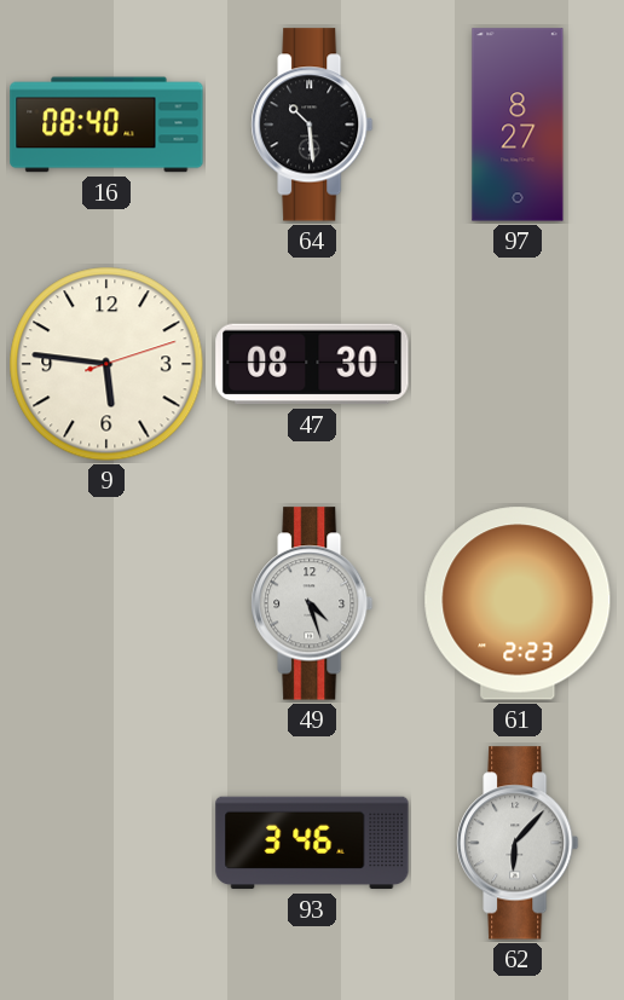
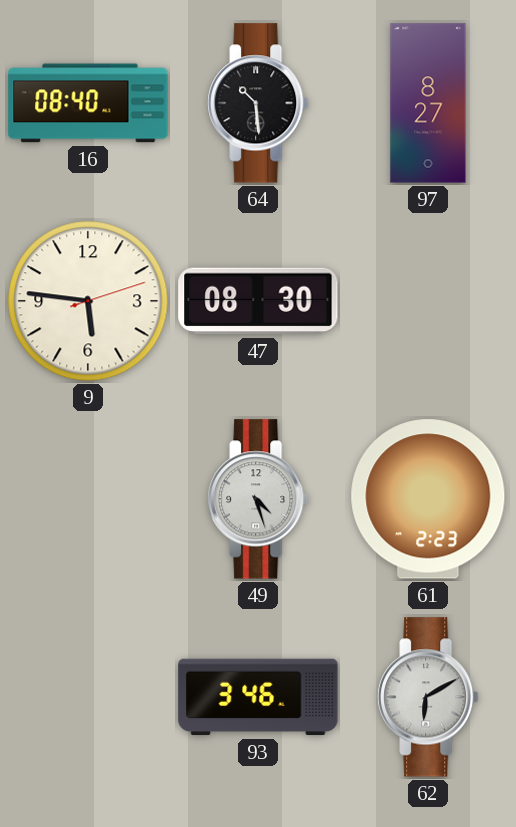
62: 6:07 -> 6:10
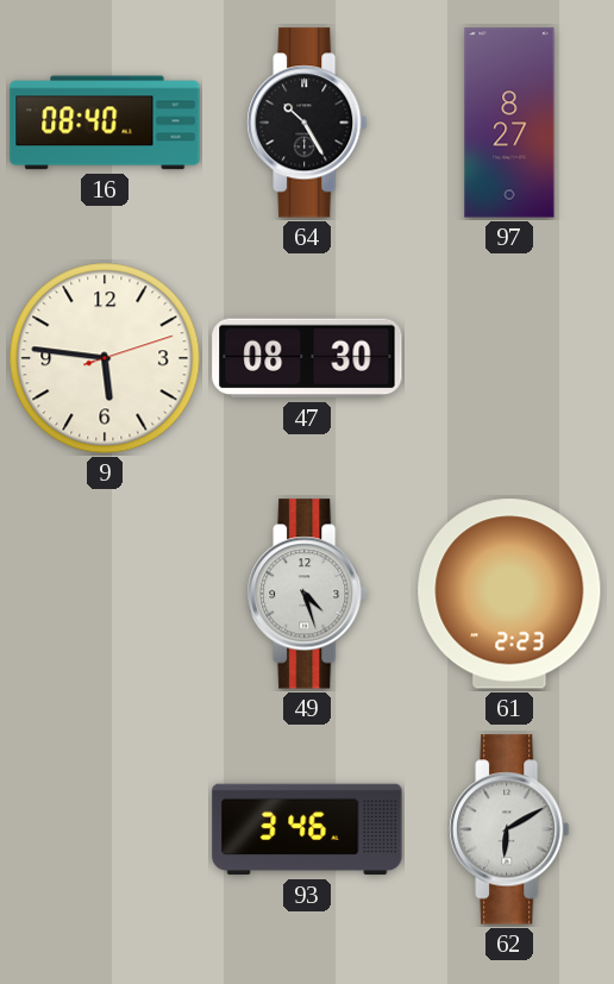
64: 10:29 -> 10:25
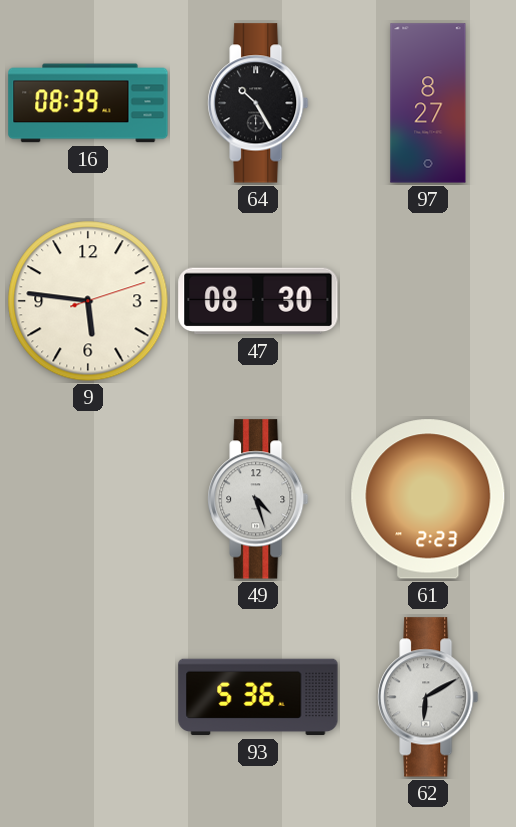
16: 08:40 -> 08:39
93: 3:46 -> 5:36
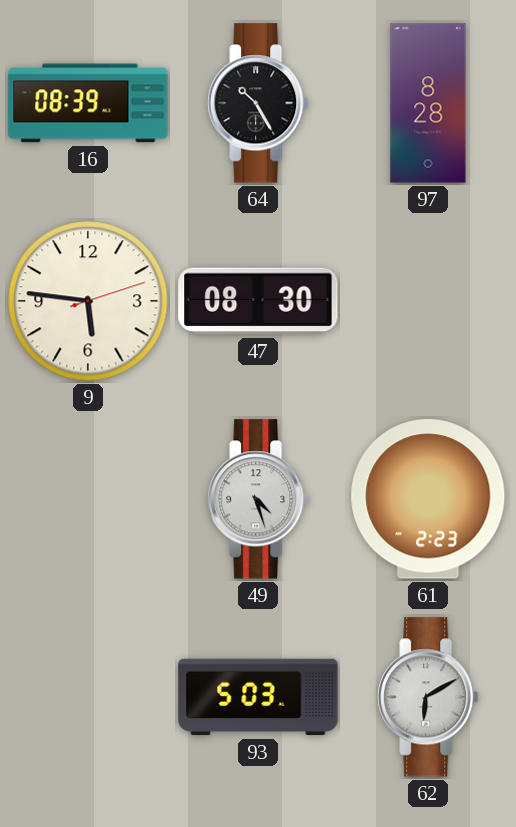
97: 8:27 -> 8:28
93: 5:36 -> 5:03
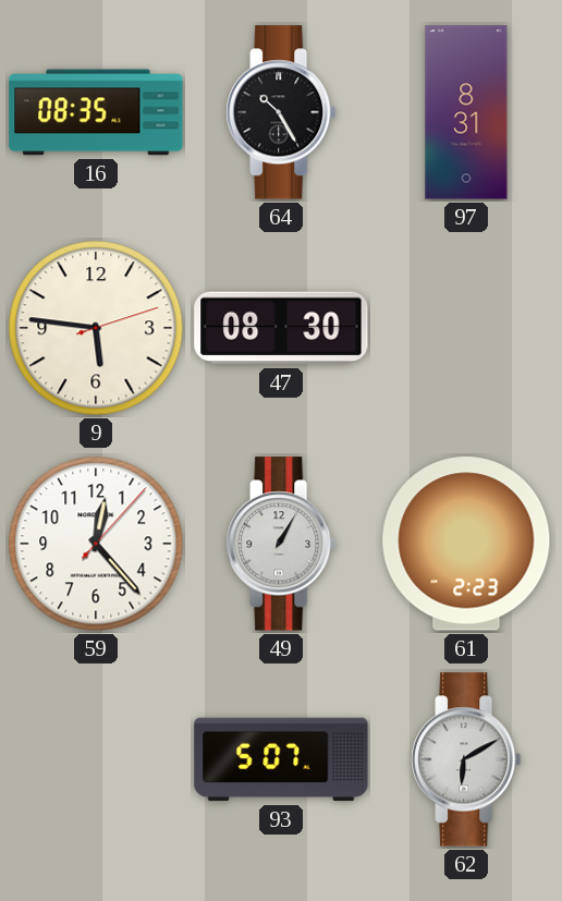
16: 08:39 -> 08:35
97: 8:28 -> 8:31
59: none -> 12:23
49: 4:27 -> 1:05
93: 5:03 -> 5:07
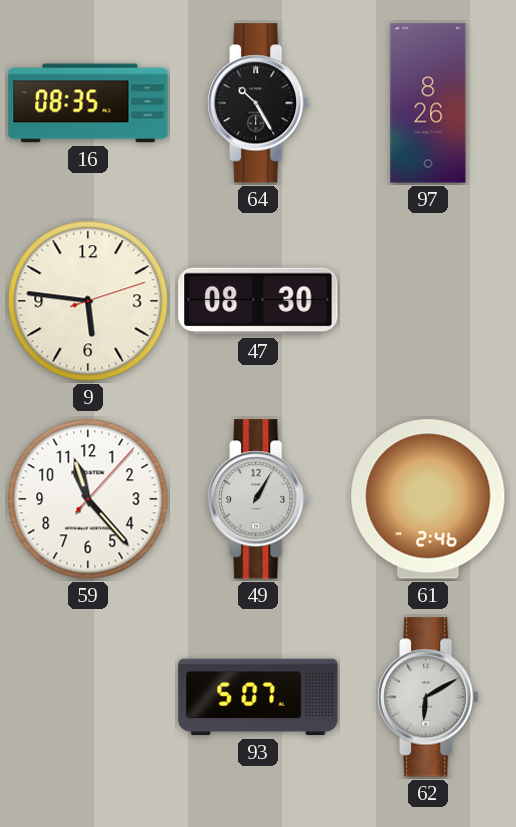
97: 8:31 -> 8:26
59: 12:23 -> 11:23
61: 2:23 -> 2:46
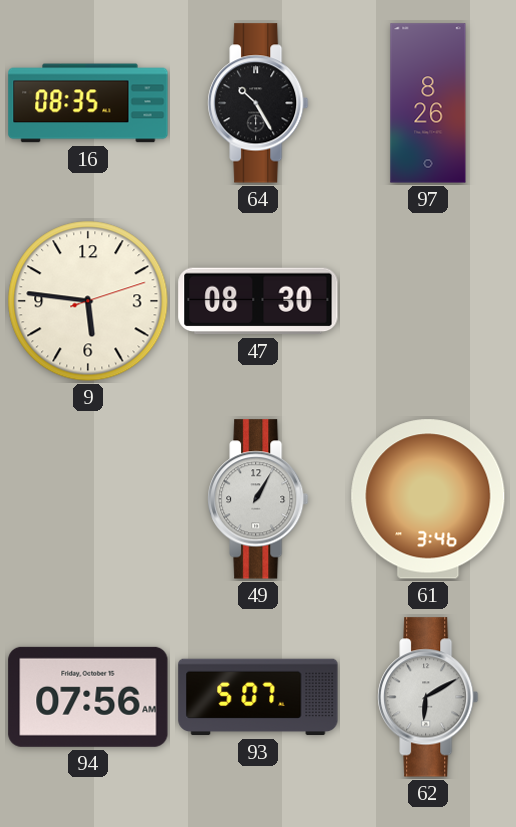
59: 11:23 -> none
61: 2:46 -> 3:46
94: none -> 07:56
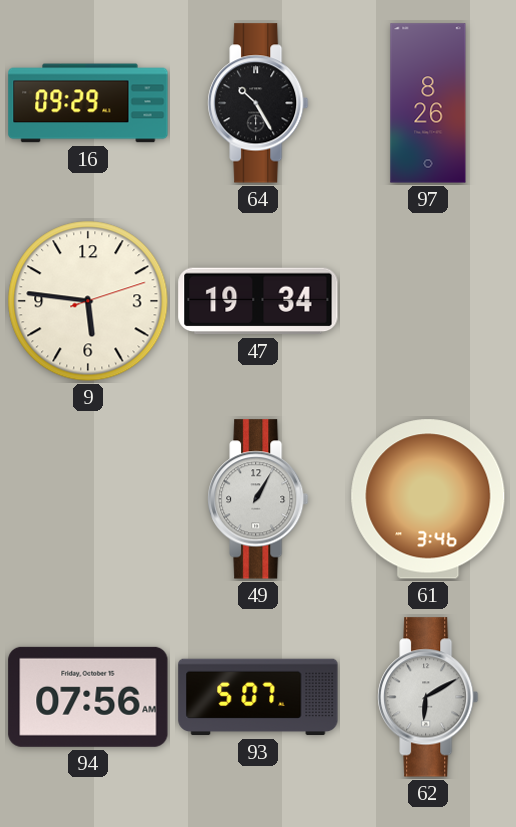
16: 08:35 -> 09:29
47: 08:30 -> 19:34
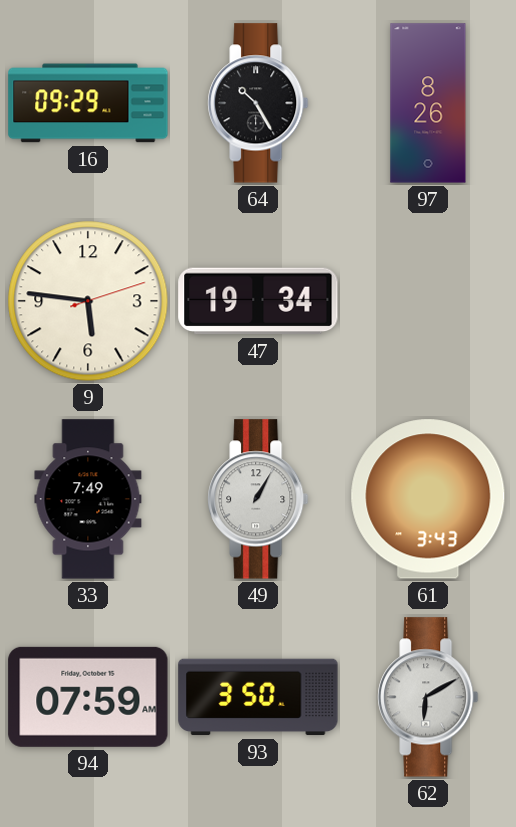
33: none -> 7:49
61: 3:46 -> 3:43
94: 07:56 -> 07:59
93: 5:07 -> 3:50
